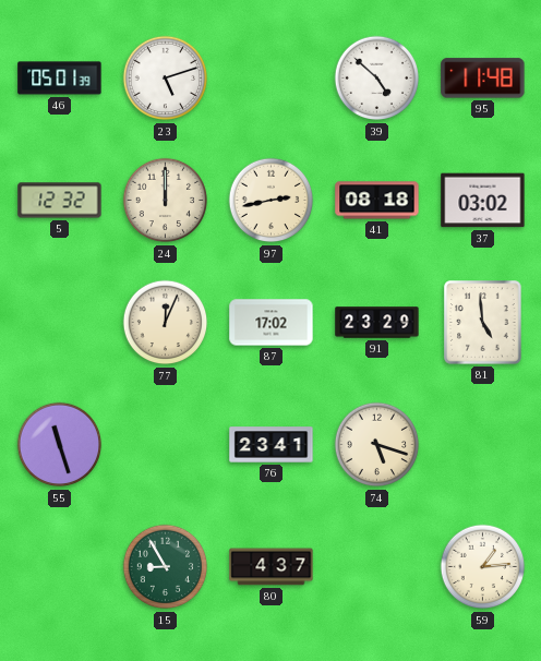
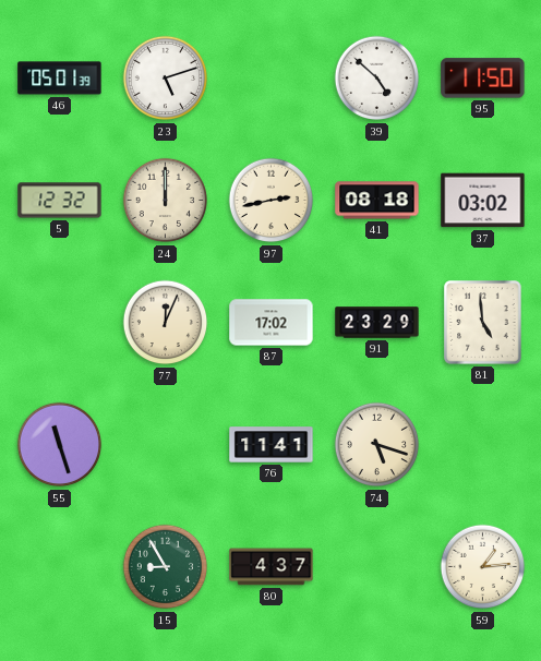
95: 11:48 -> 11:50
76: 23:41 -> 11:41
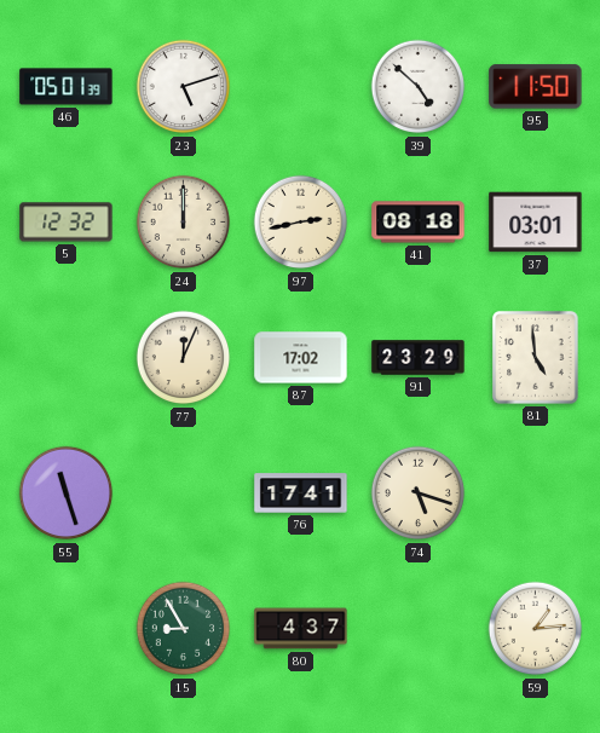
37: 03:02 -> 03:01
76: 11:41 -> 17:41
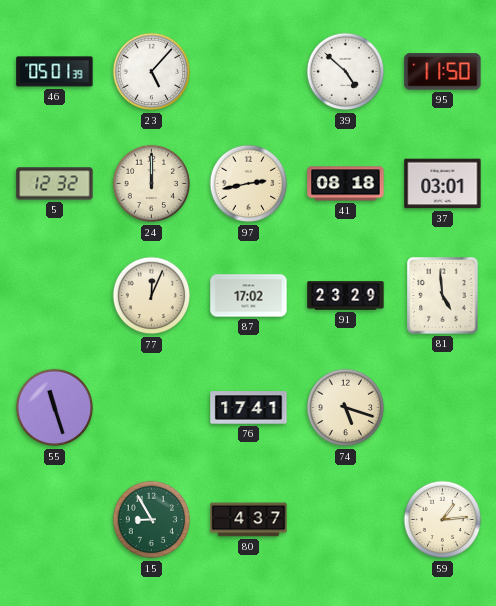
23: 5:12 -> 5:07
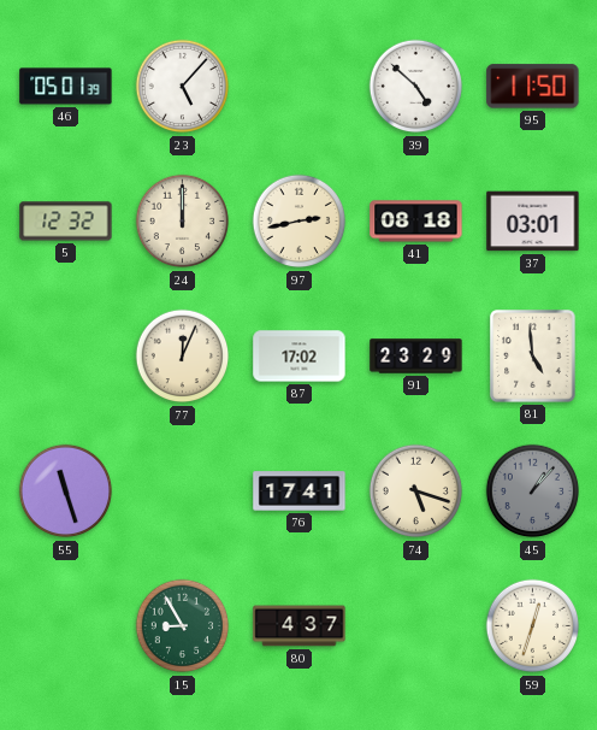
45: none -> 1:07
59: 1:14 -> 12:33
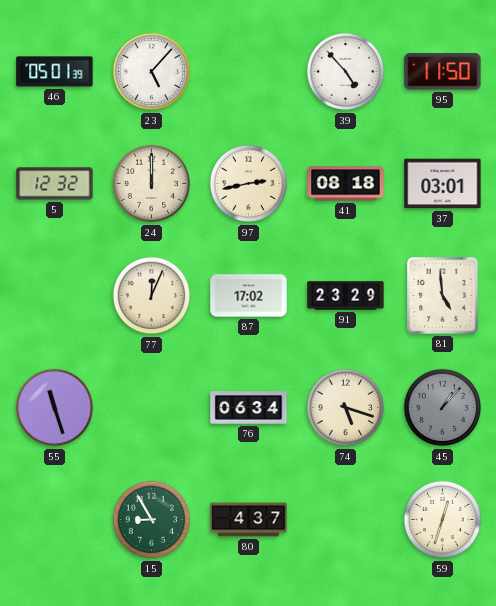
39: 4:52 -> 4:53
76: 17:41 -> 06:34
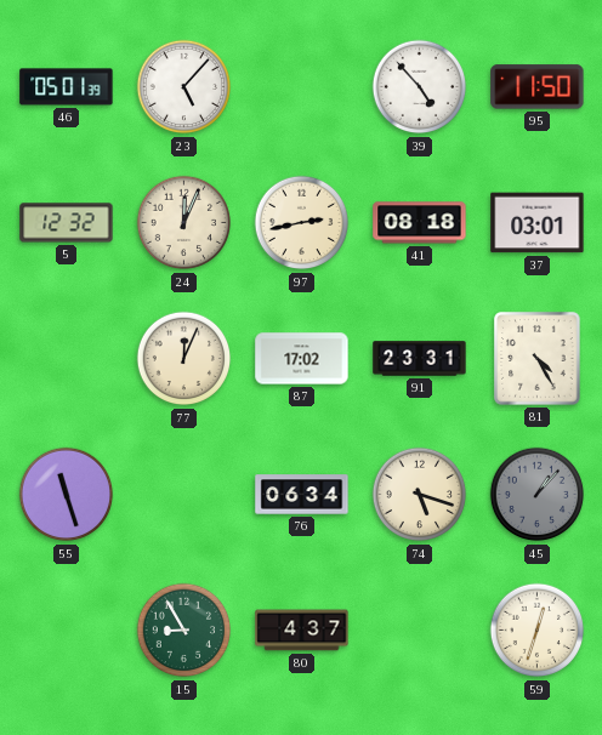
24: 12:00 -> 12:04
91: 23:29 -> 23:31
81: 4:59 -> 4:25
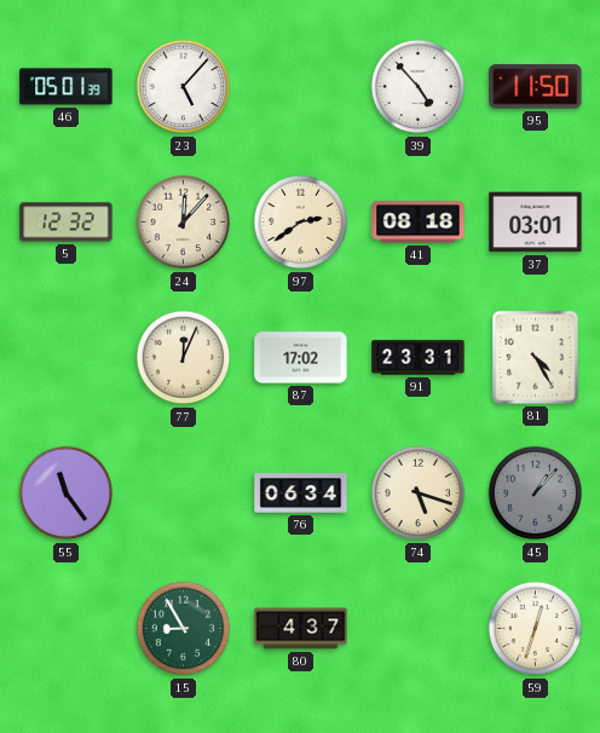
24: 12:04 -> 12:07
97: 2:43 -> 2:39
55: 11:27 -> 11:24
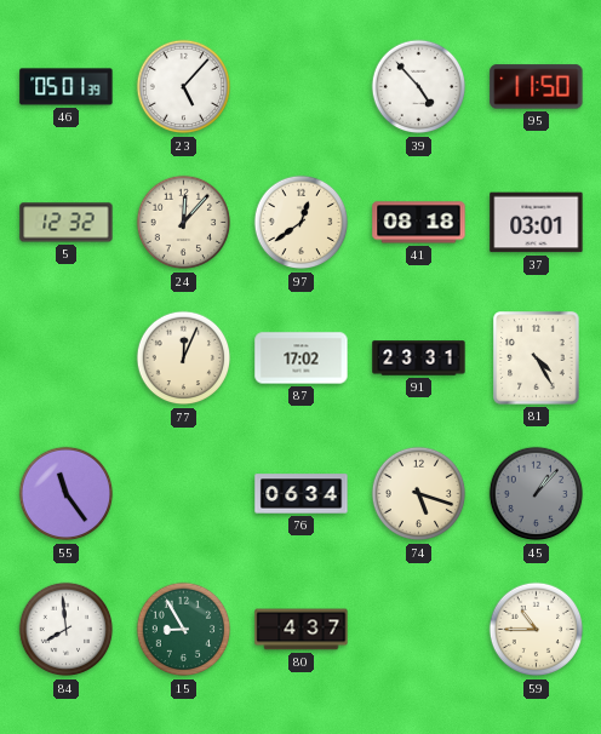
97: 2:39 -> 12:39
84: none -> 7:59
59: 12:33 -> 10:45
